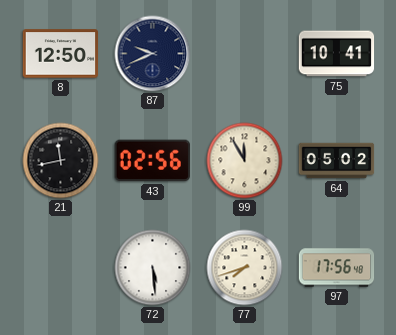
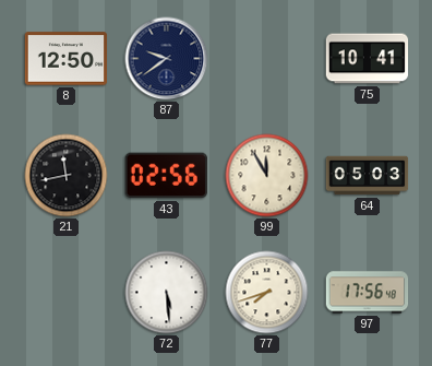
87: 9:41 -> 9:39
64: 05:02 -> 05:03
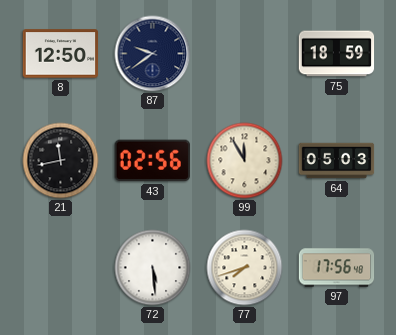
75: 10:41 -> 18:59
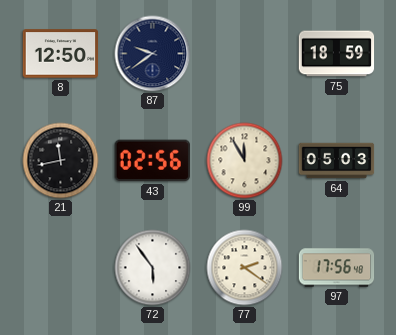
72: 5:29 -> 5:54
77: 7:42 -> 2:21
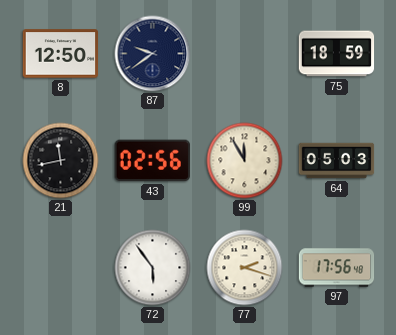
77: 2:21 -> 2:18
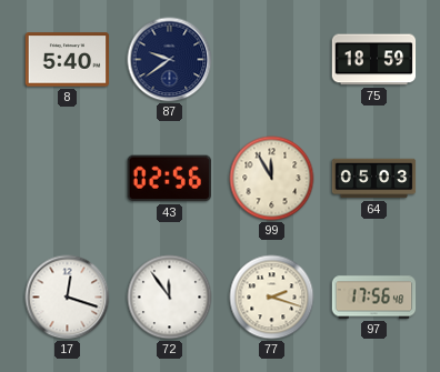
8: 12:50 -> 5:40
21: 11:43 -> none
17: none -> 12:18
72: 5:54 -> 11:54
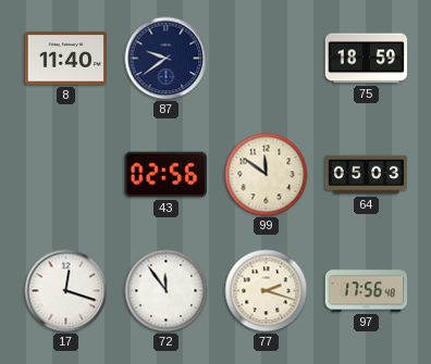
8: 5:40 -> 11:40
99: 11:55 -> 11:51
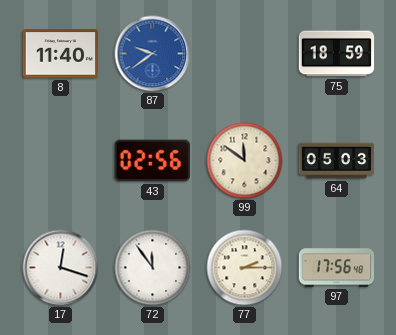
87 dial: navy -> blue
77: 2:18 -> 2:15
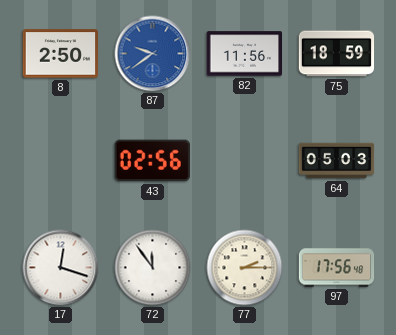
8: 11:40 -> 2:50
82: none -> 11:56
99: 11:51 -> none
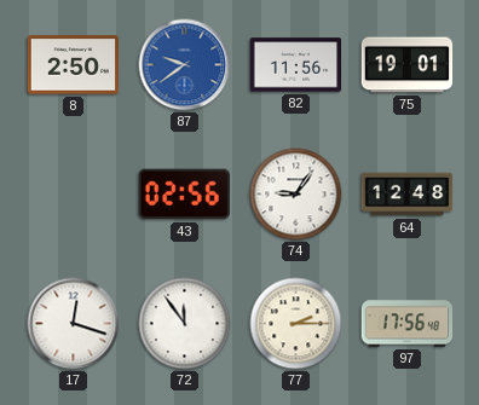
75: 18:59 -> 19:01
74: none -> 9:06
64: 05:03 -> 12:48
